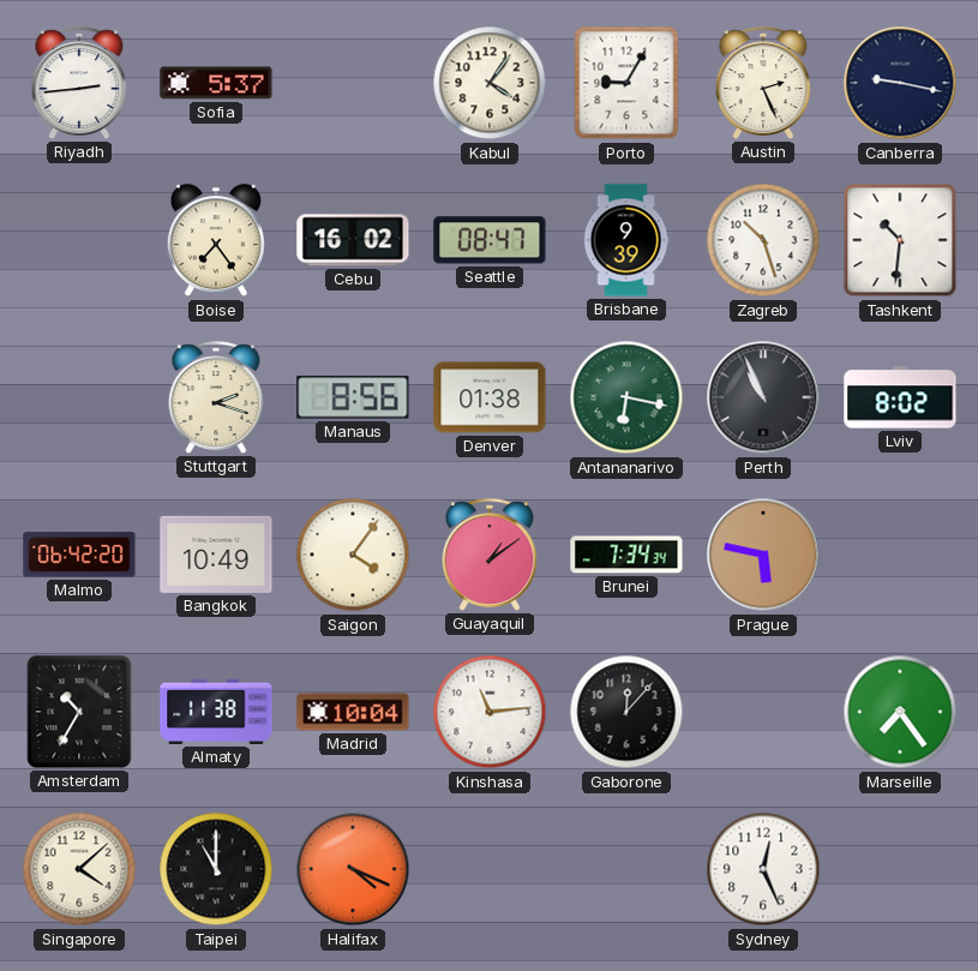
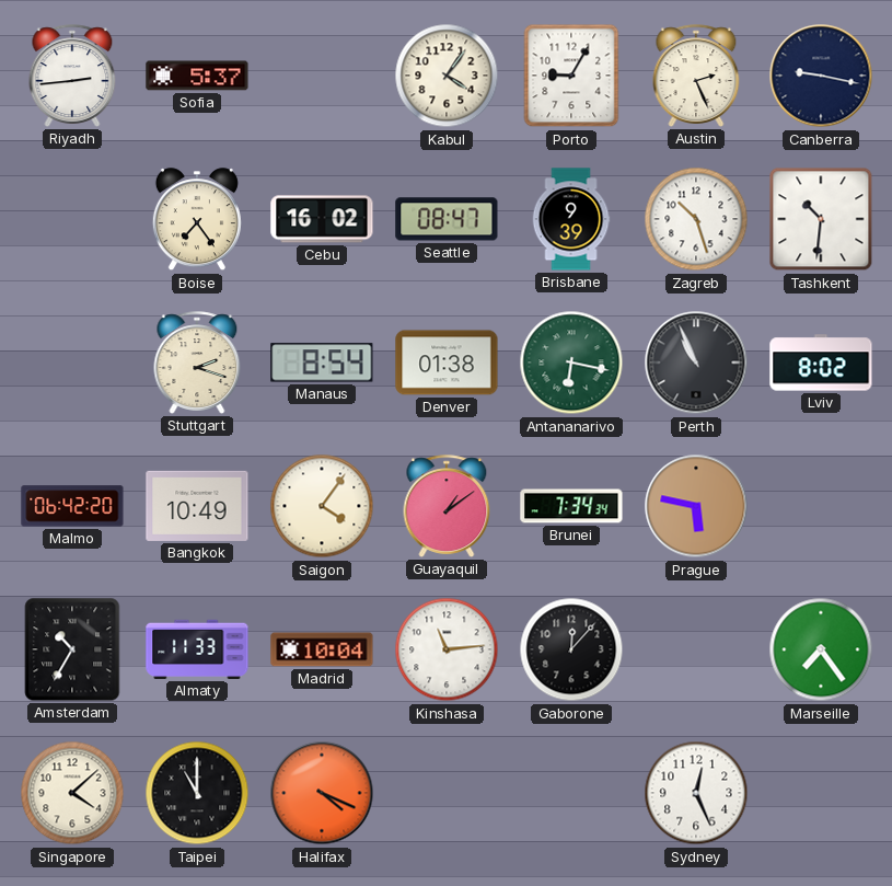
Manaus: 8:56 -> 8:54
Almaty: 11:38 -> 11:33
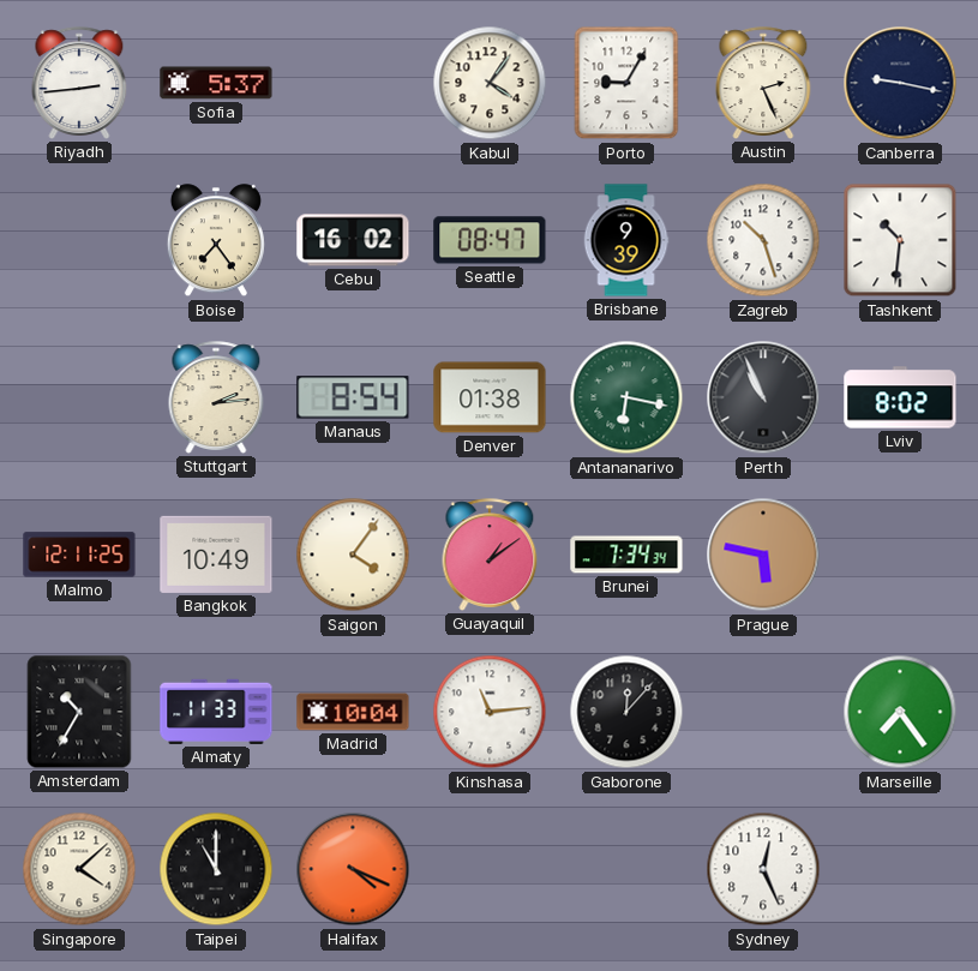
Stuttgart: 2:18 -> 2:14
Malmo: 06:42 -> 12:11
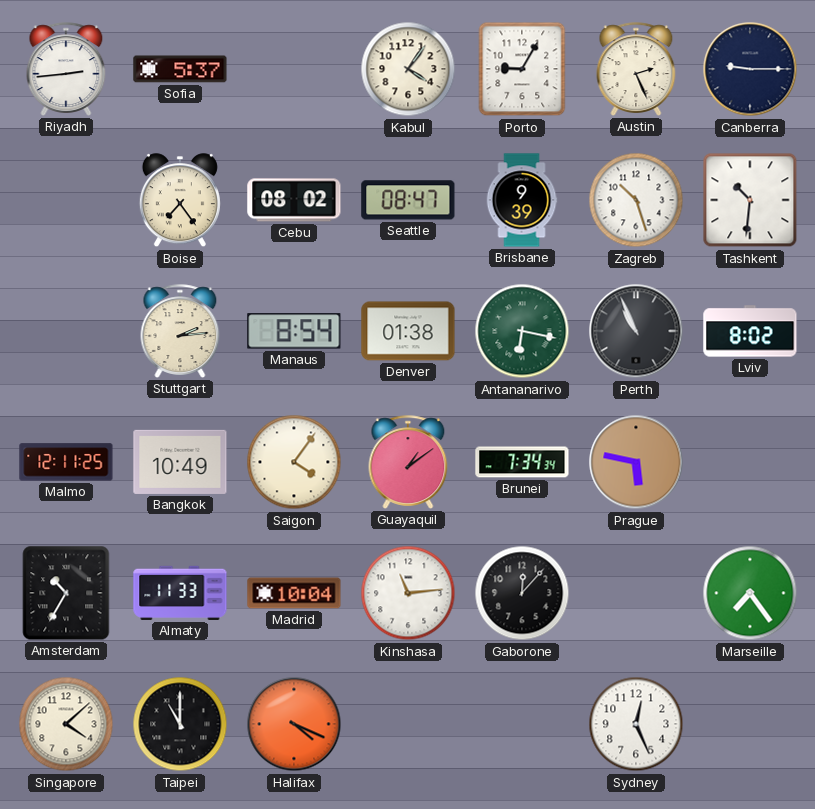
Canberra: 9:17 -> 9:15
Cebu: 16:02 -> 08:02
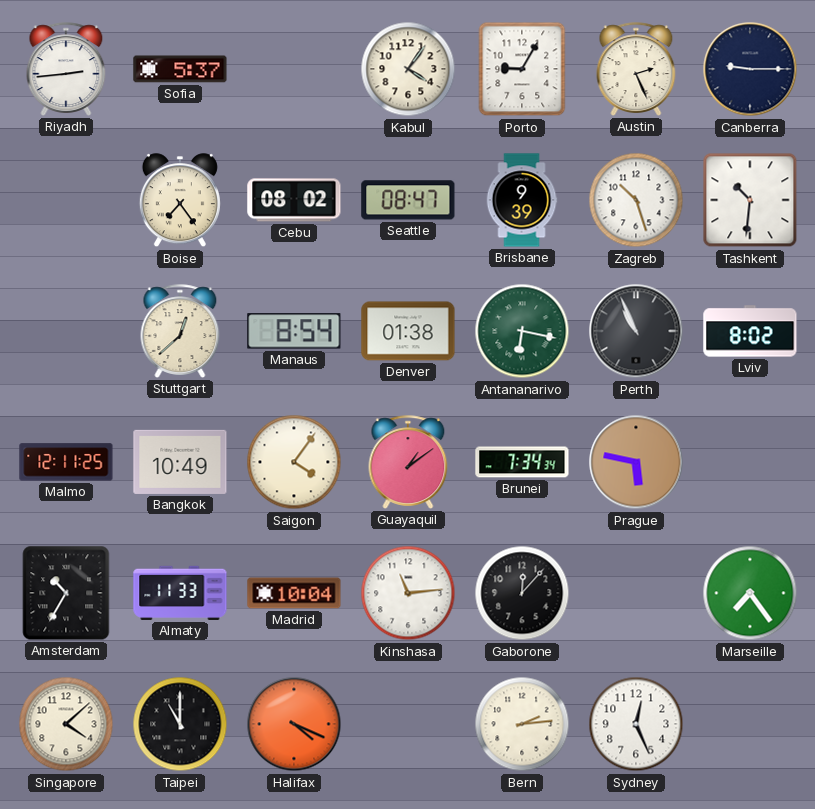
Stuttgart: 2:14 -> 12:38
Bern: none -> 2:14
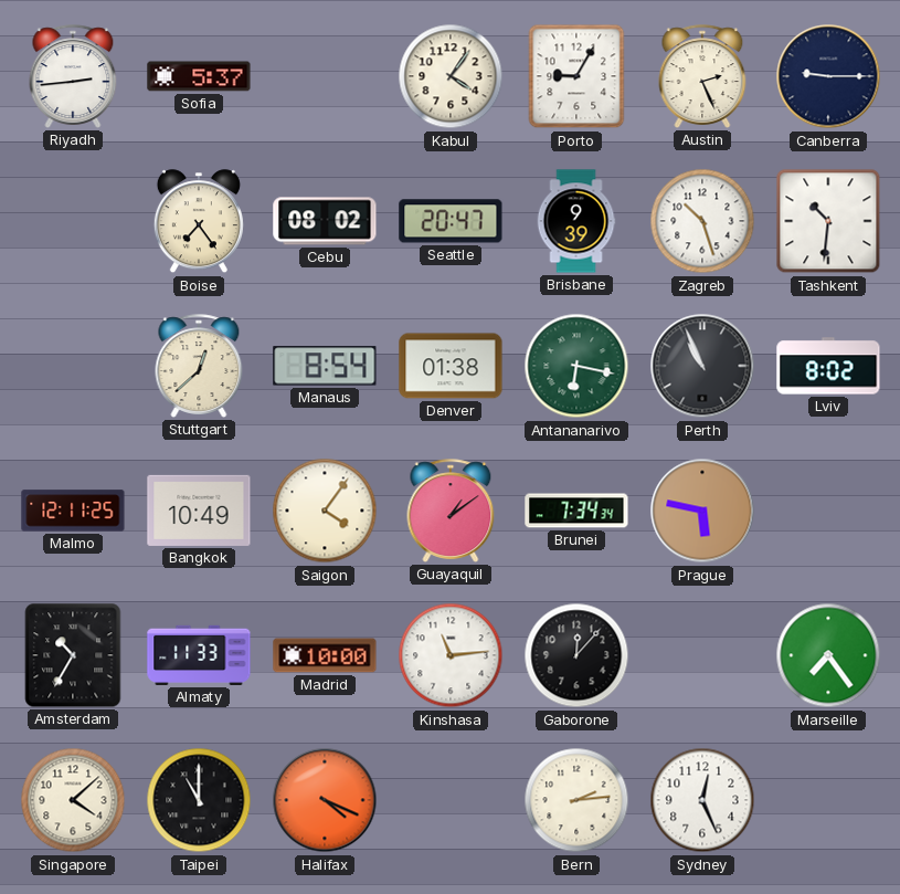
Seattle: 08:47 -> 20:47
Madrid: 10:04 -> 10:00
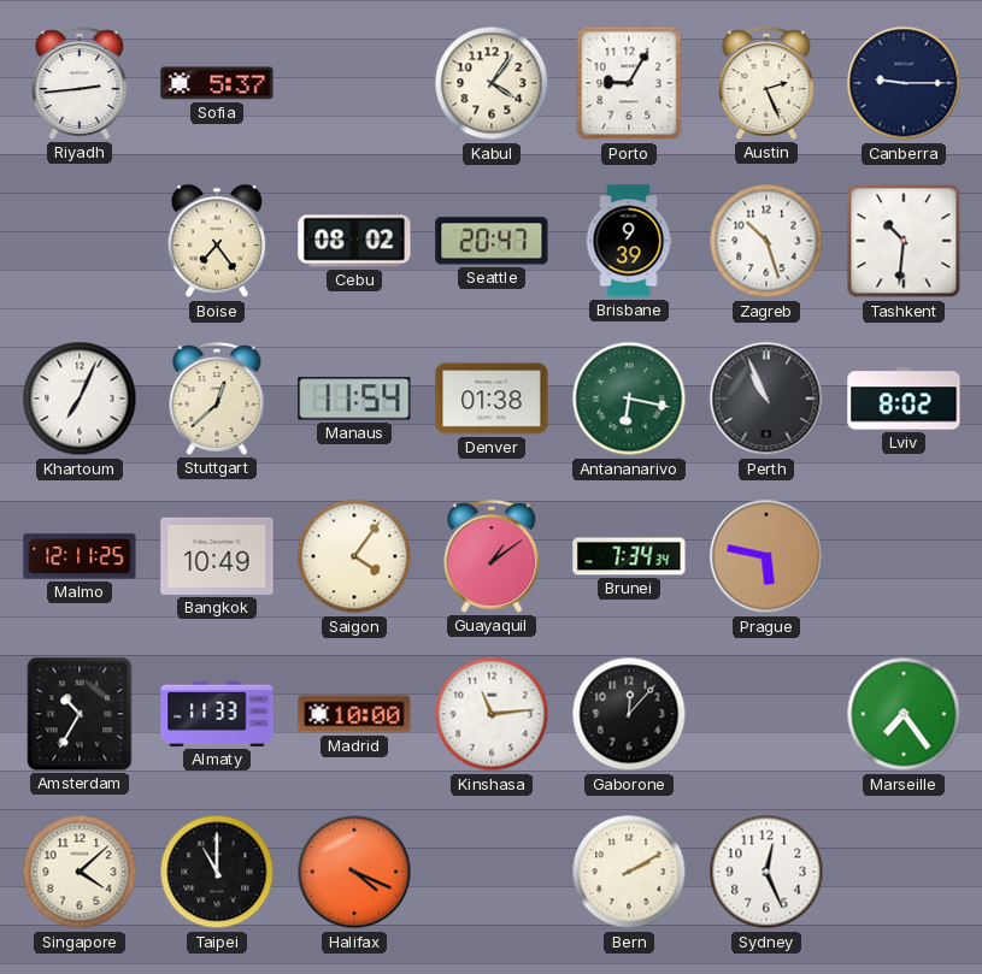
Khartoum: none -> 7:04
Manaus: 8:54 -> 11:54
Bern: 2:14 -> 2:10
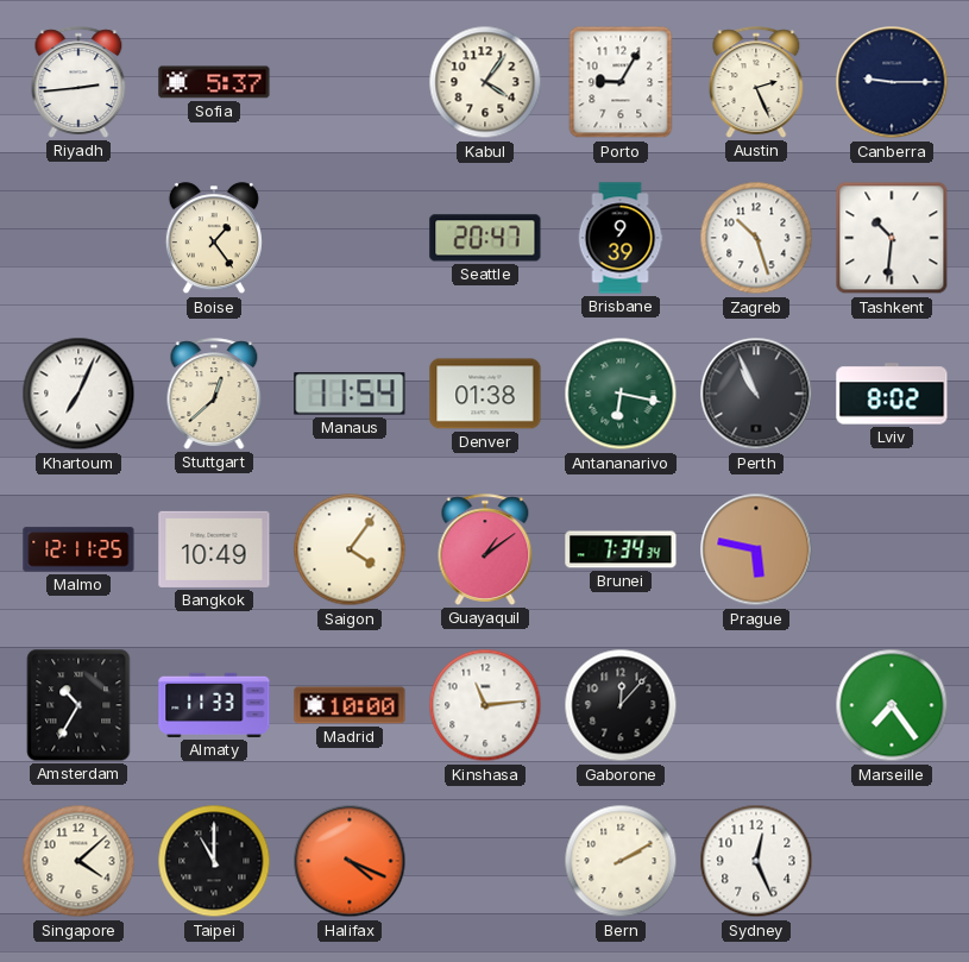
Boise: 7:24 -> 1:24
Cebu: 08:02 -> none
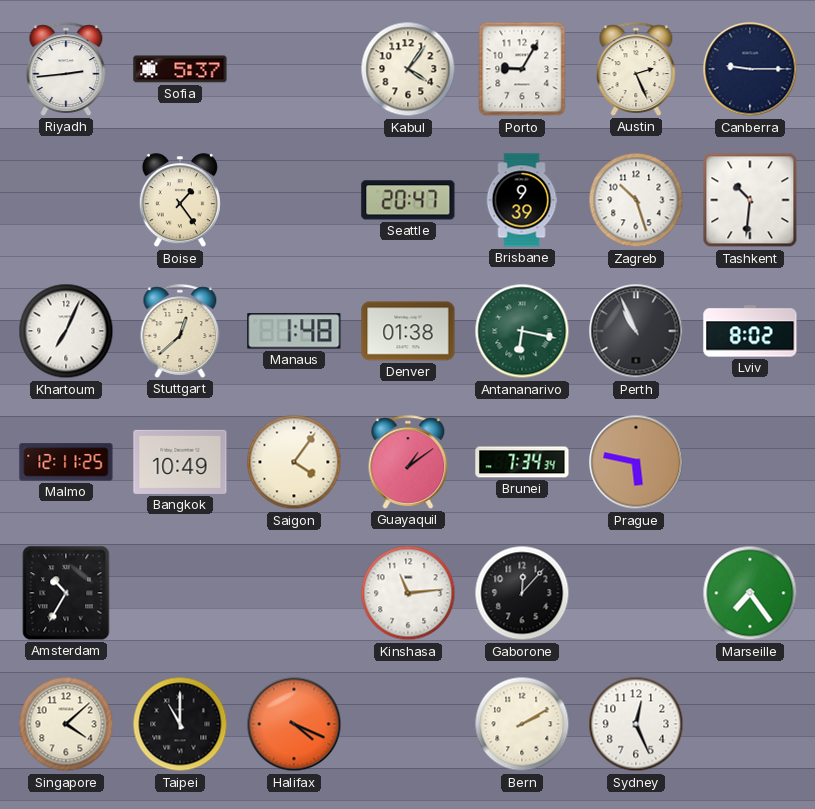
Manaus: 11:54 -> 1:48
Almaty: 11:33 -> none
Madrid: 10:00 -> none
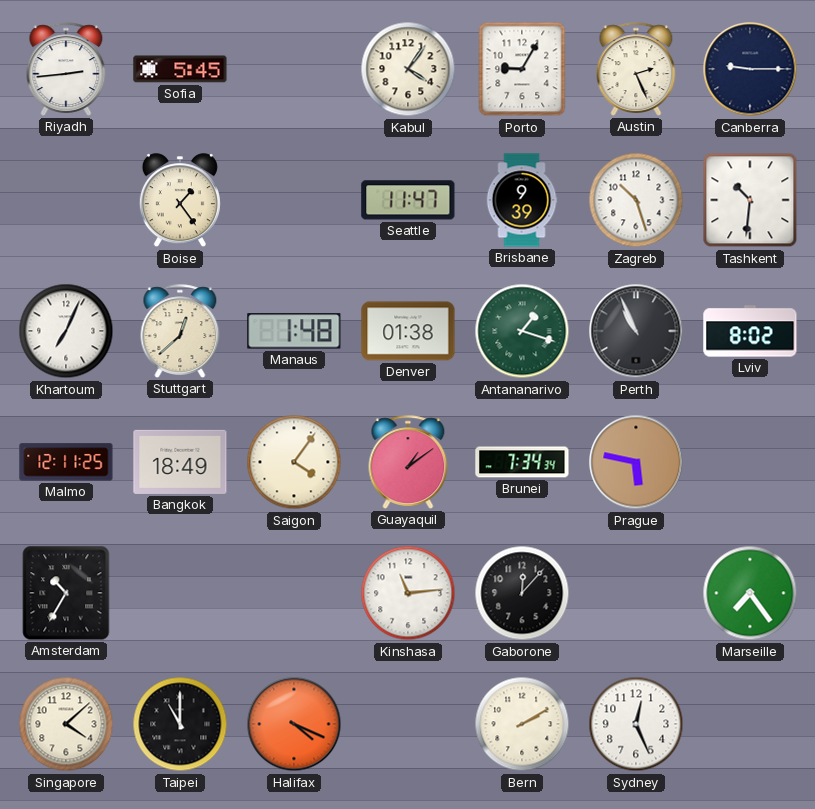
Sofia: 5:37 -> 5:45
Seattle: 20:47 -> 11:47
Antananarivo: 6:17 -> 1:18
Bangkok: 10:49 -> 18:49
